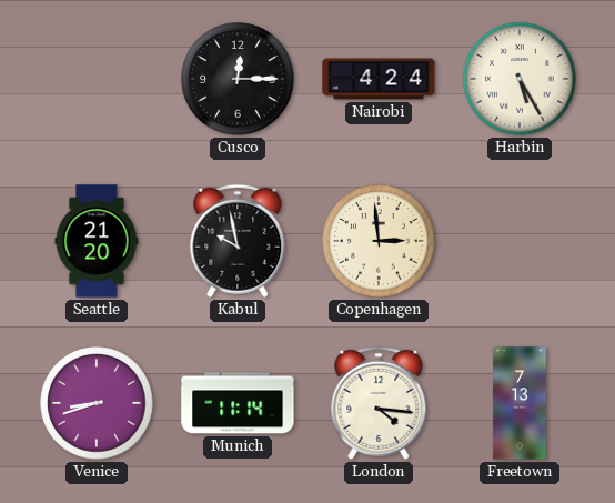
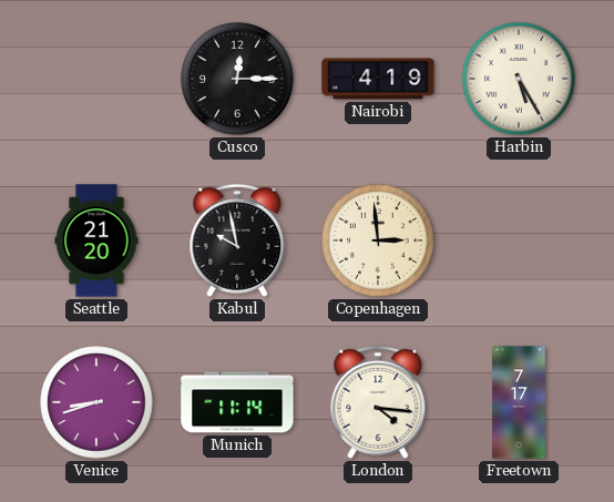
Nairobi: 4:24 -> 4:19
Freetown: 7:13 -> 7:17
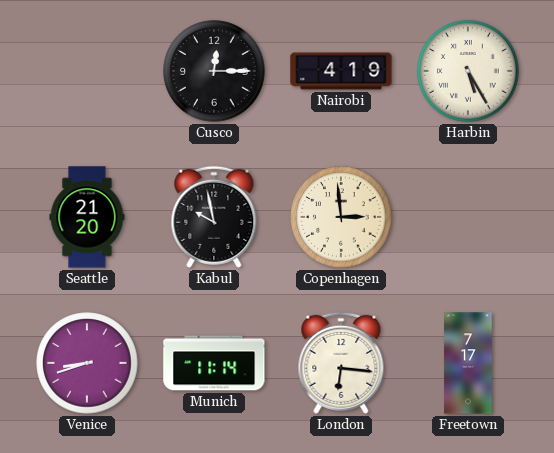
London: 4:16 -> 6:16
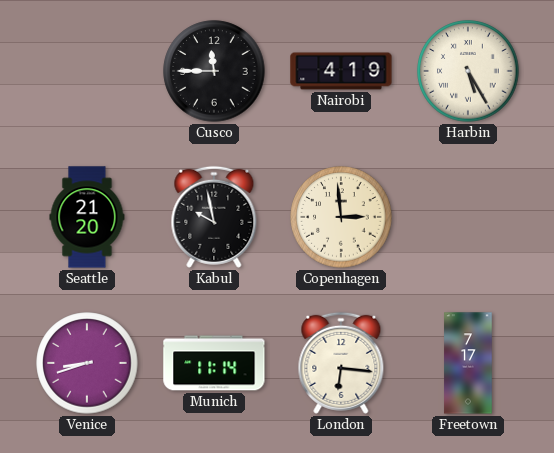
Cusco: 12:15 -> 11:45
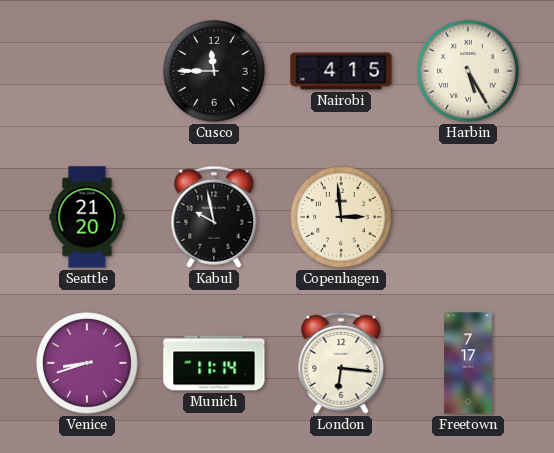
Nairobi: 4:19 -> 4:15
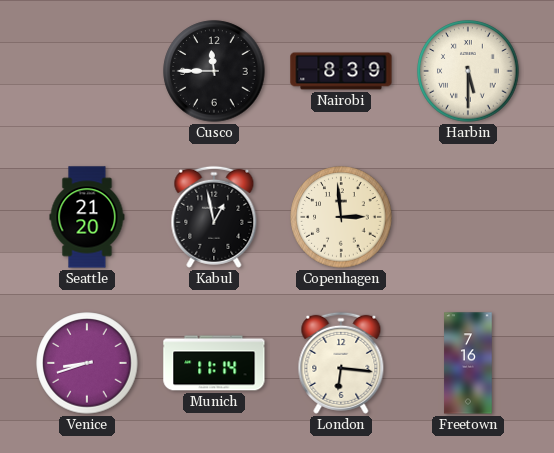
Nairobi: 4:15 -> 8:39
Harbin: 5:25 -> 5:30
Kabul: 9:58 -> 12:58
Freetown: 7:17 -> 7:16
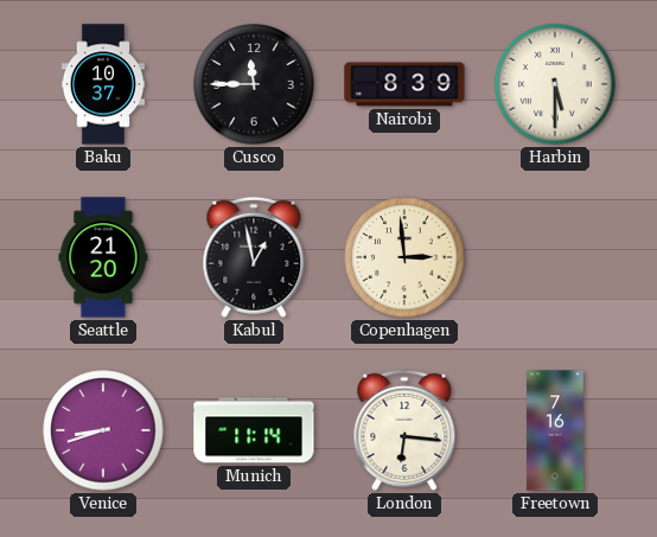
Baku: none -> 10:37
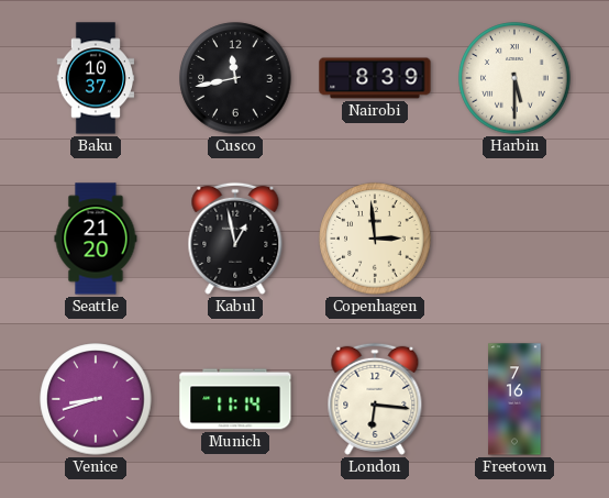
Cusco: 11:45 -> 11:43
